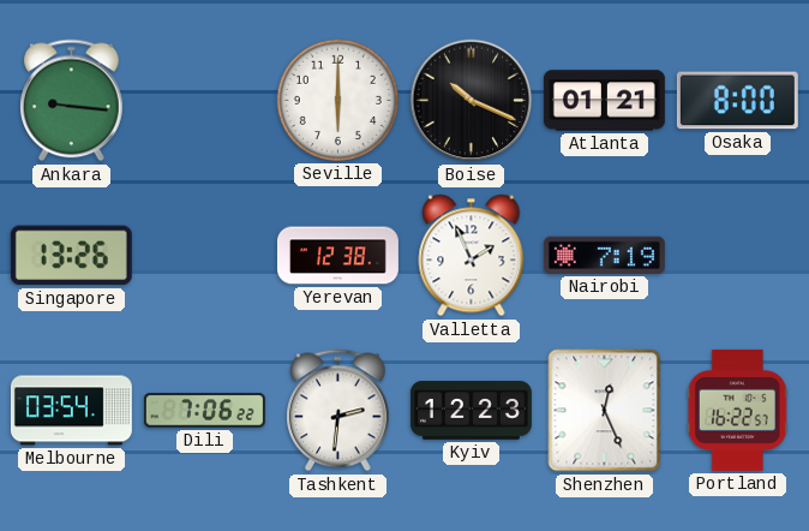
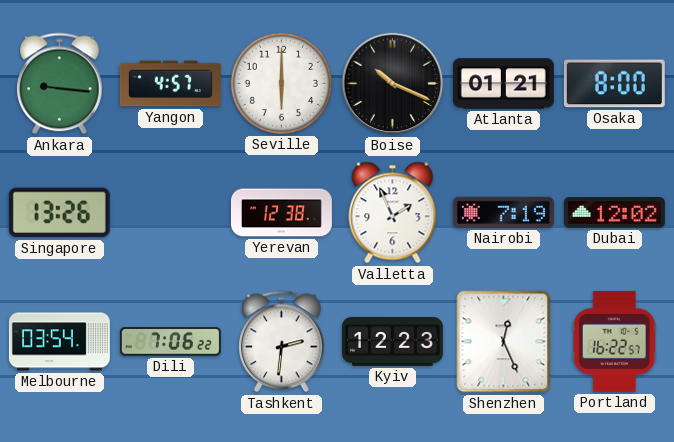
Yangon: none -> 4:57
Dubai: none -> 12:02
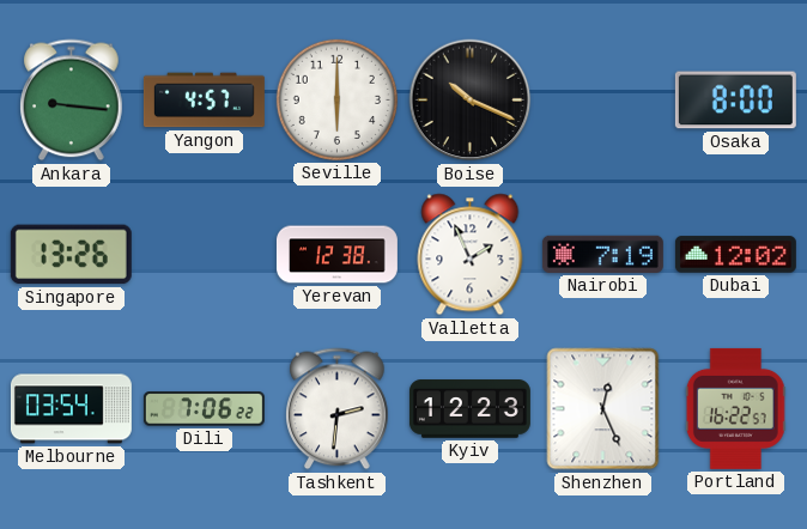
Atlanta: 01:21 -> none
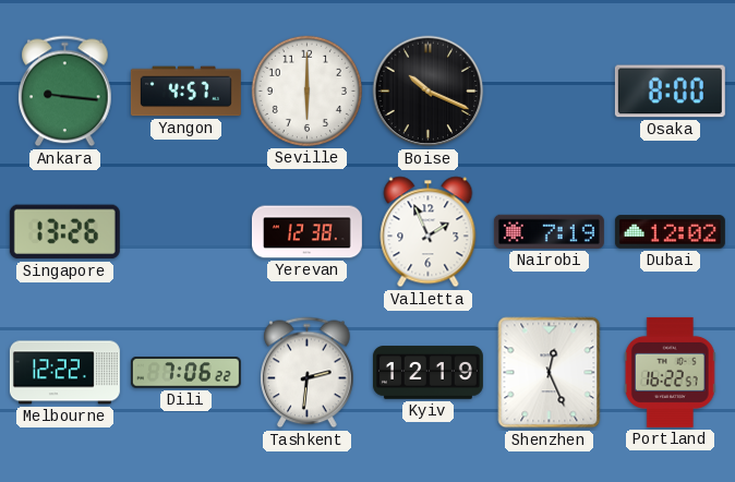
Melbourne: 03:54 -> 12:22
Kyiv: 12:23 -> 12:19
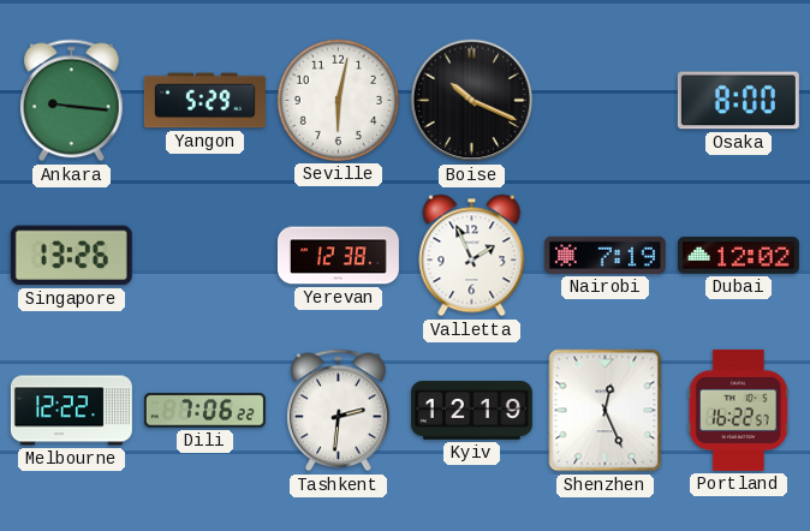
Yangon: 4:57 -> 5:29
Seville: 6:00 -> 6:02
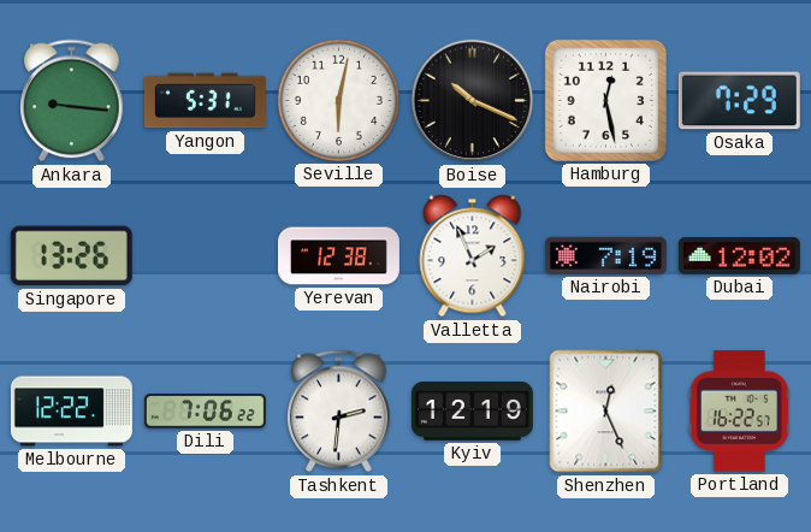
Yangon: 5:29 -> 5:31
Hamburg: none -> 12:28
Osaka: 8:00 -> 7:29
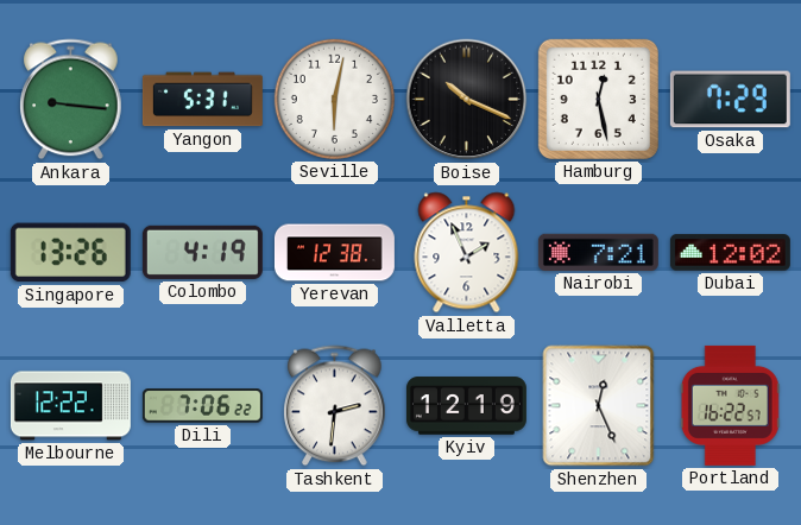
Colombo: none -> 4:19
Nairobi: 7:19 -> 7:21
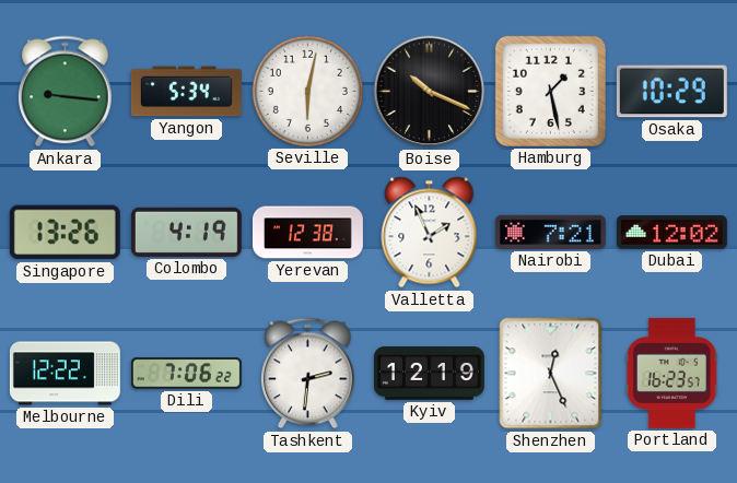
Yangon: 5:31 -> 5:34
Hamburg: 12:28 -> 1:28
Osaka: 7:29 -> 10:29
Portland: 16:22 -> 16:23
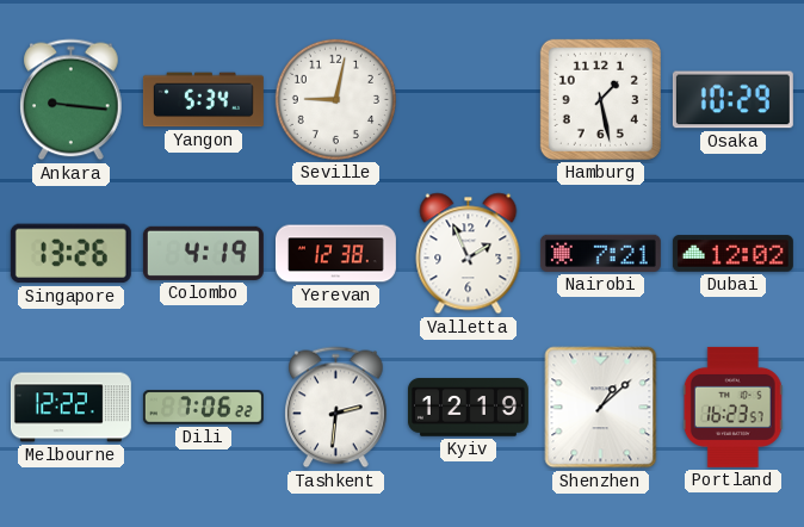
Seville: 6:02 -> 9:02
Boise: 10:19 -> none
Shenzhen: 12:26 -> 1:08
